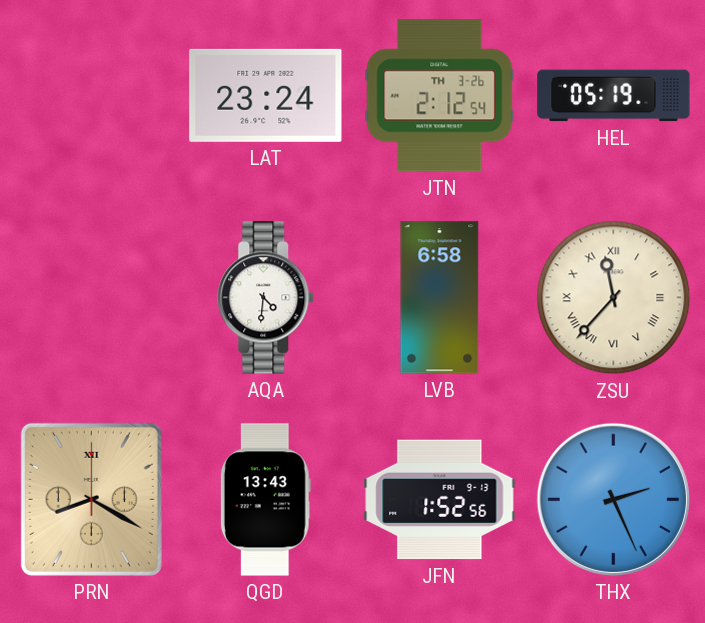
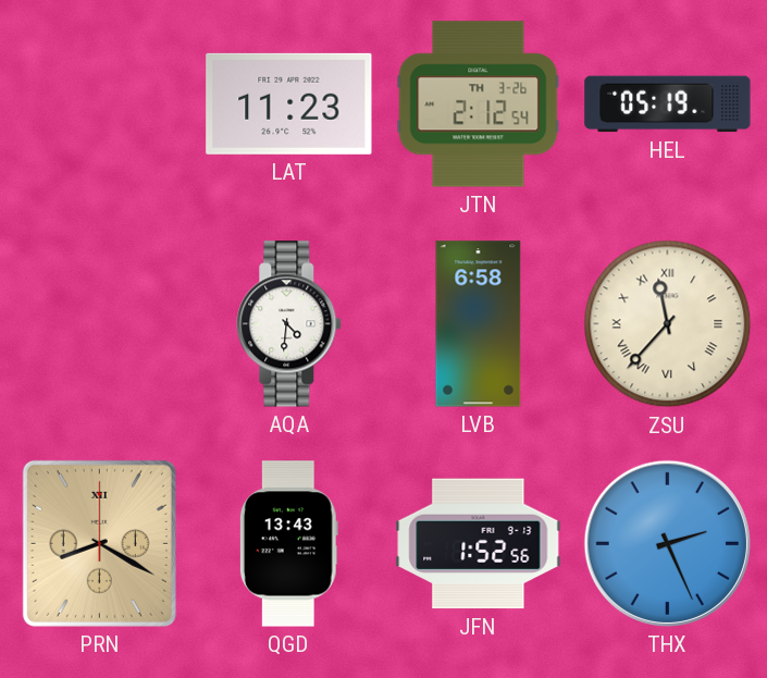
LAT: 23:24 -> 11:23
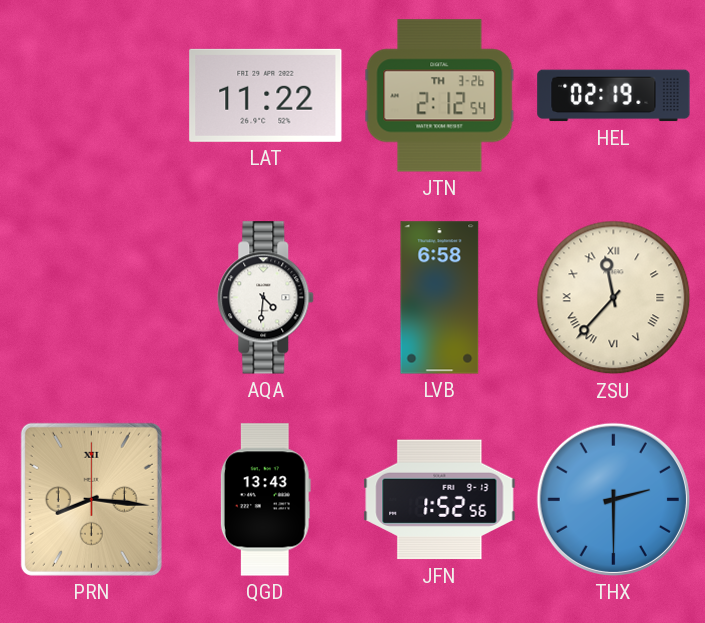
LAT: 11:23 -> 11:22
HEL: 05:19 -> 02:19
PRN: 8:20 -> 8:16
THX: 2:26 -> 2:30
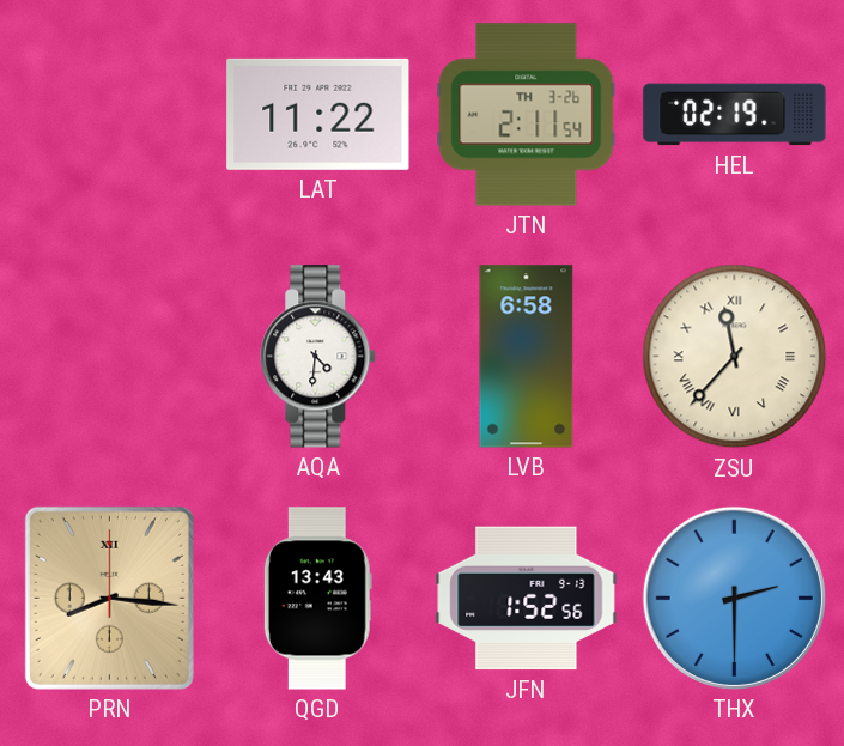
JTN: 2:12 -> 2:11
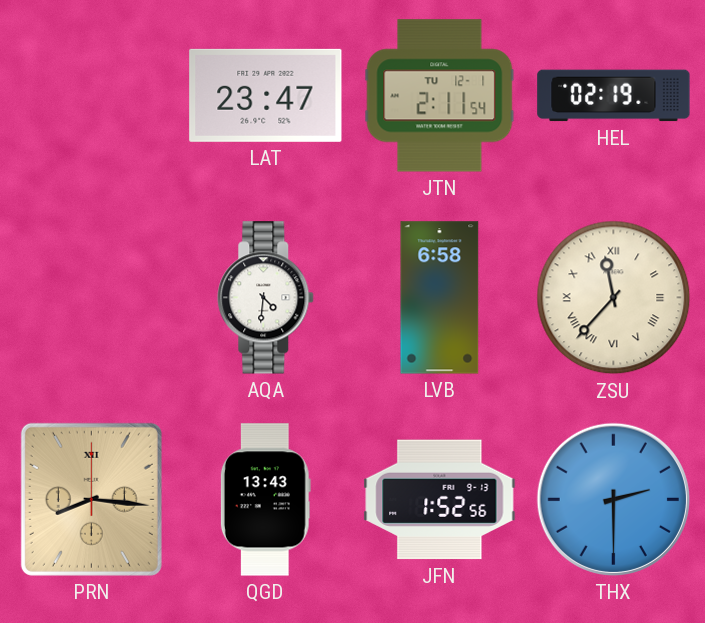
LAT: 11:22 -> 23:47
JTN date: TH 3-26 -> TU 12-1
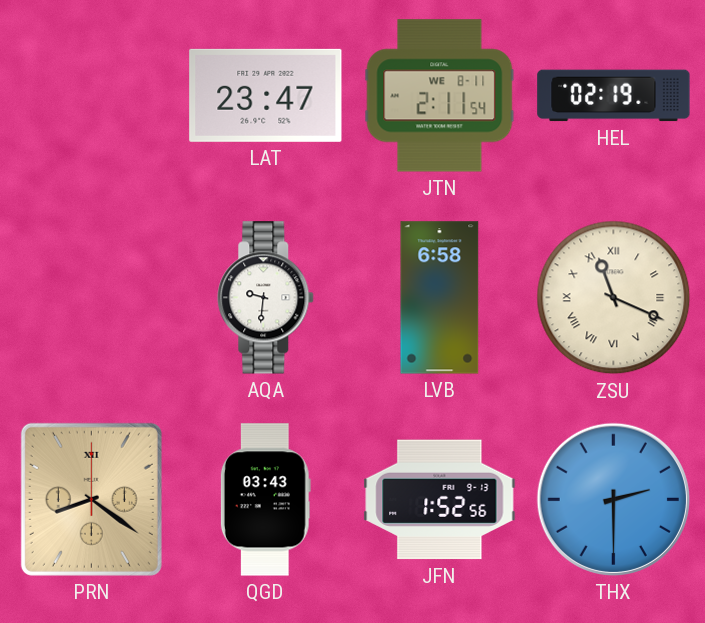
JTN date: TU 12-1 -> WE 8-11
AQA: 4:31 -> 9:31
ZSU: 11:37 -> 11:19
PRN: 8:16 -> 8:21
QGD: 13:43 -> 03:43
